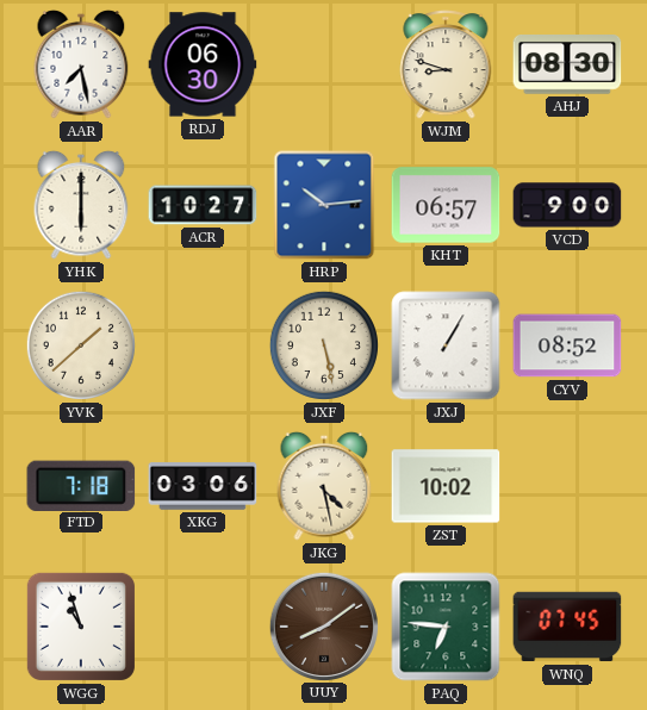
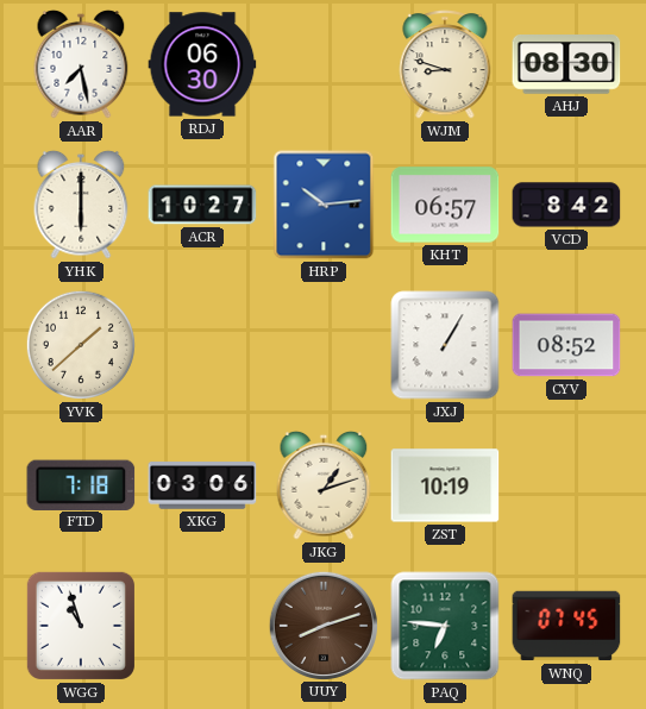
VCD: 9:00 -> 8:42
JXF: 5:28 -> none
JKG: 4:28 -> 1:12
ZST: 10:02 -> 10:19
UUY: 8:09 -> 8:12
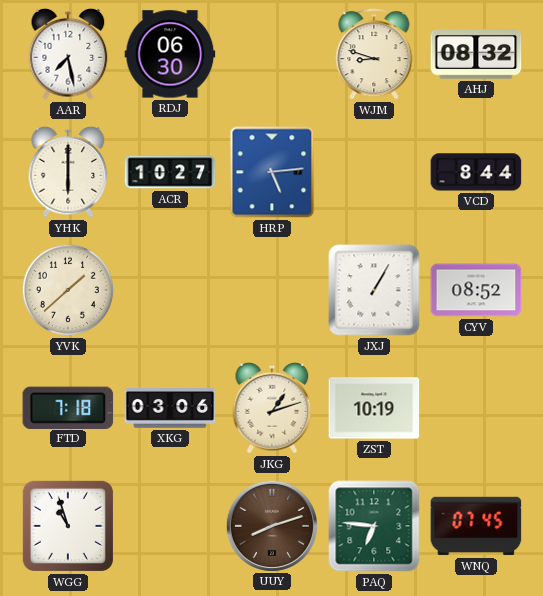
AHJ: 08:30 -> 08:32
HRP: 10:14 -> 5:14
KHT: 06:57 -> none
VCD: 8:42 -> 8:44
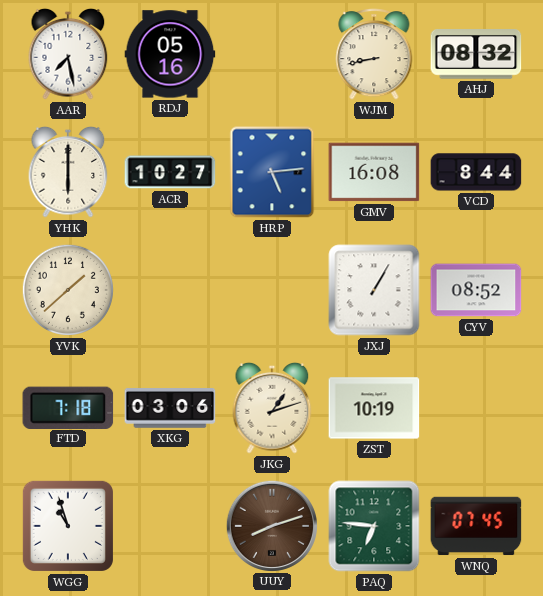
RDJ: 06:30 -> 05:16
WJM: 8:48 -> 8:43
GMV: none -> 16:08
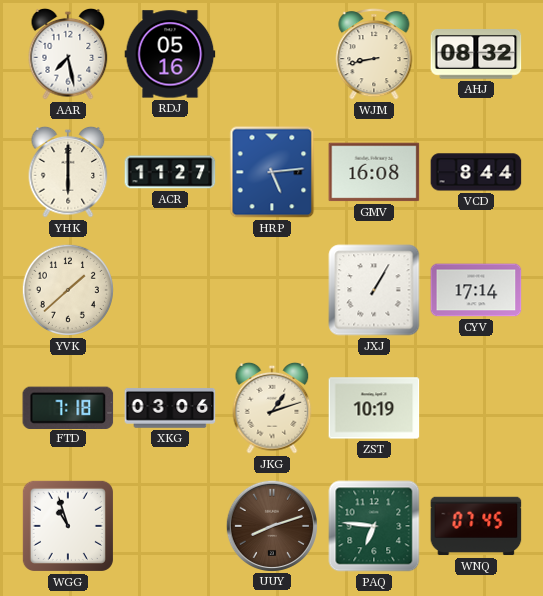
ACR: 10:27 -> 11:27
CYV: 08:52 -> 17:14
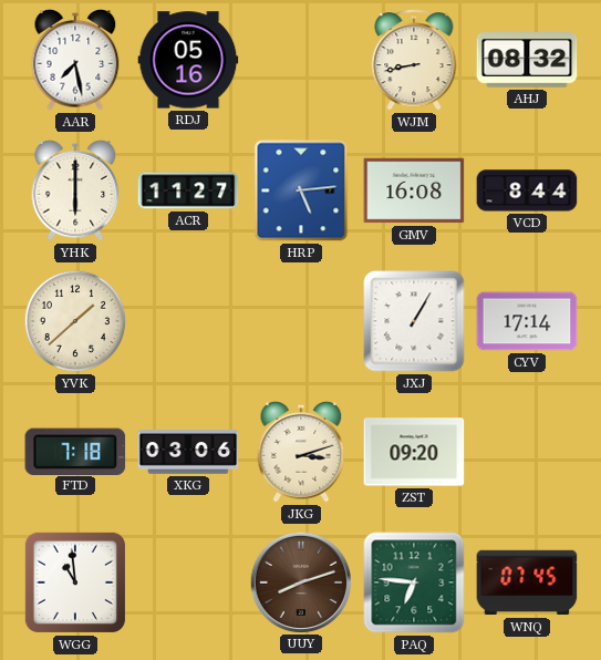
JKG: 1:12 -> 3:12
ZST: 10:19 -> 09:20
WGG: 10:57 -> 10:59
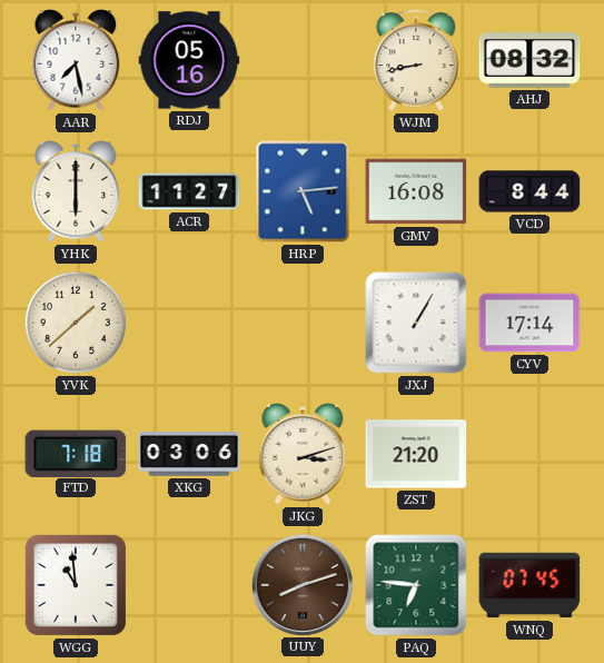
ZST: 09:20 -> 21:20
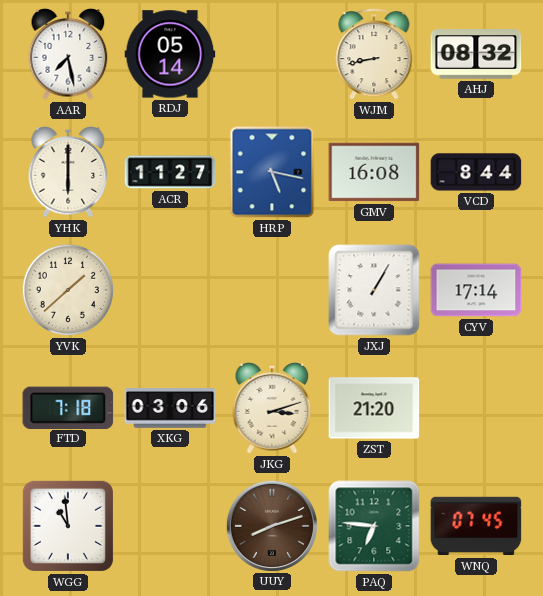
RDJ: 05:16 -> 05:14
HRP: 5:14 -> 5:17
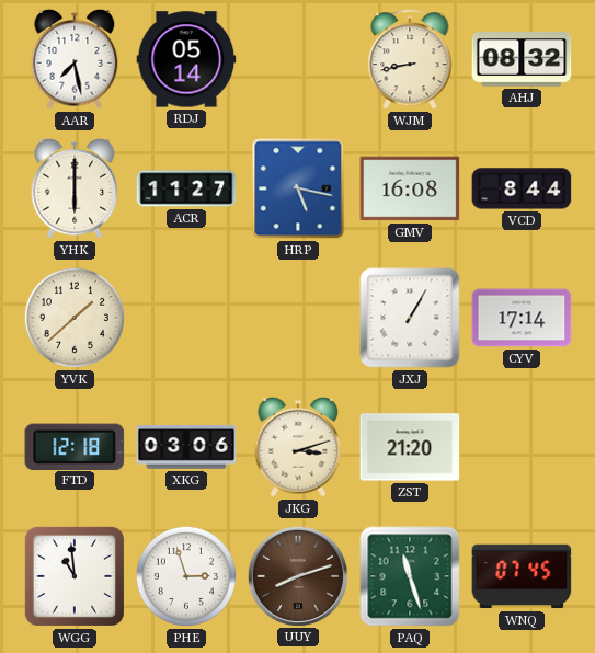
FTD: 7:18 -> 12:18
PHE: none -> 2:57
PAQ: 6:46 -> 11:27
